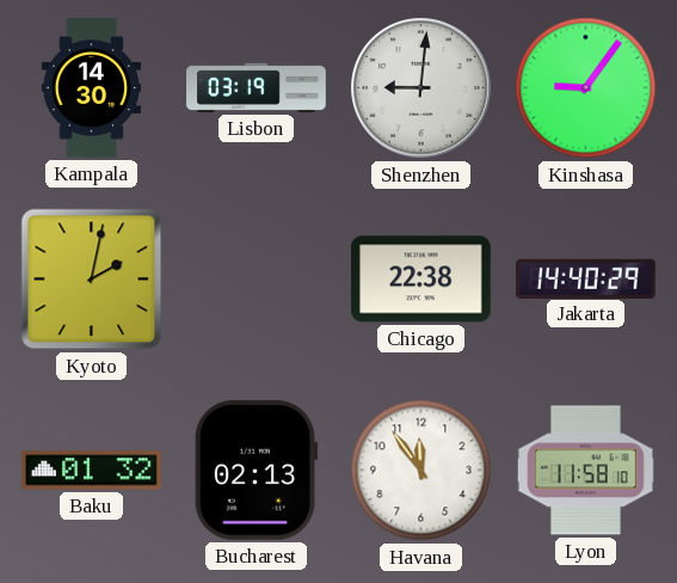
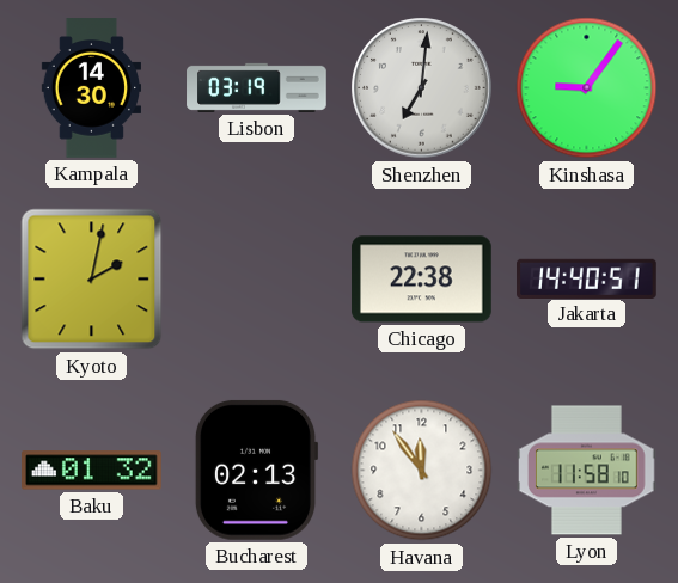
Shenzhen: 9:01 -> 7:01
Jakarta: 14:40:29 -> 14:40:51
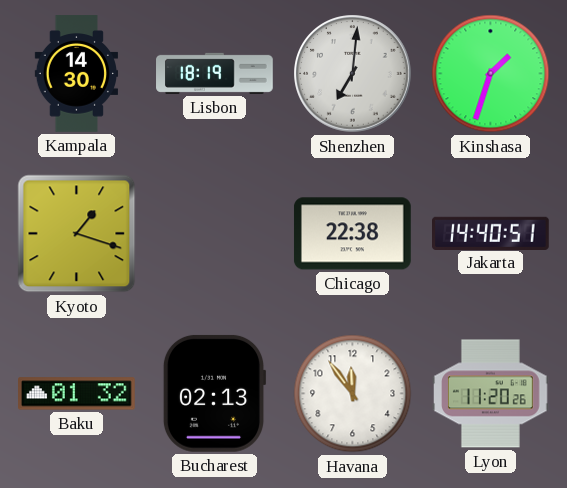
Lisbon: 03:19 -> 18:19
Kinshasa: 9:06 -> 1:33
Kyoto: 2:02 -> 1:18
Lyon: 11:58 -> 11:20
